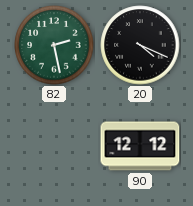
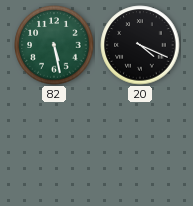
82: 2:28 -> 5:28
90: 12:12 -> none
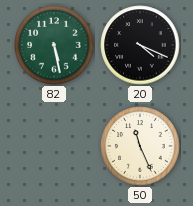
50: none -> 11:26
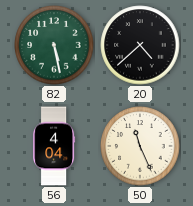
20: 4:19 -> 4:38
56: none -> 4:04
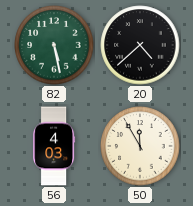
56: 4:04 -> 4:03
50: 11:26 -> 11:55
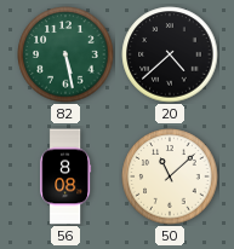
56: 4:03 -> 8:08
50: 11:55 -> 11:08
